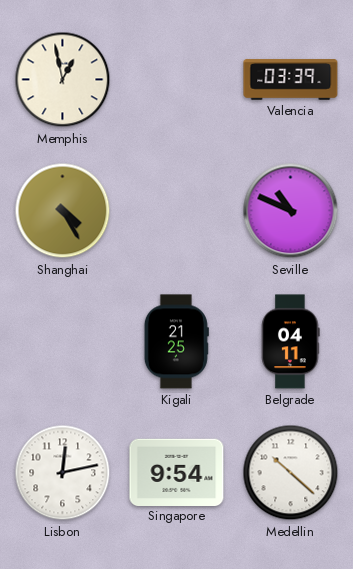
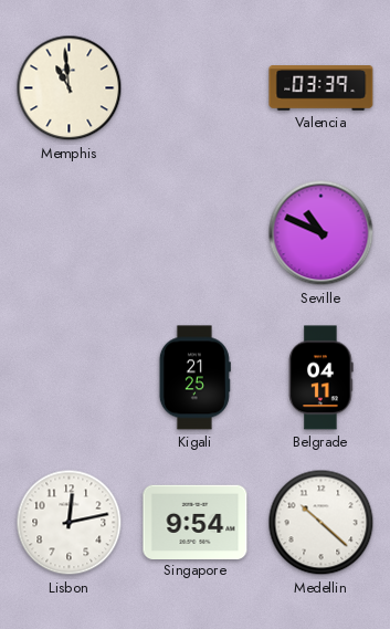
Memphis: 12:58 -> 10:59
Shanghai: 4:25 -> none
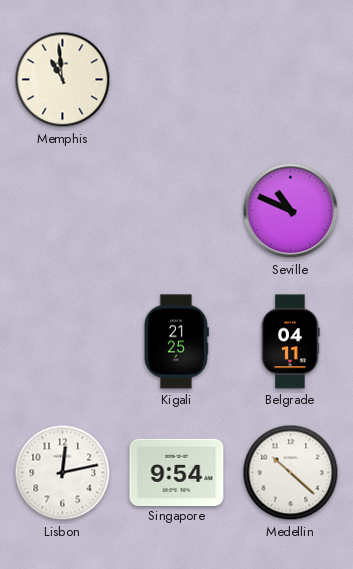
Valencia: 03:39 -> none
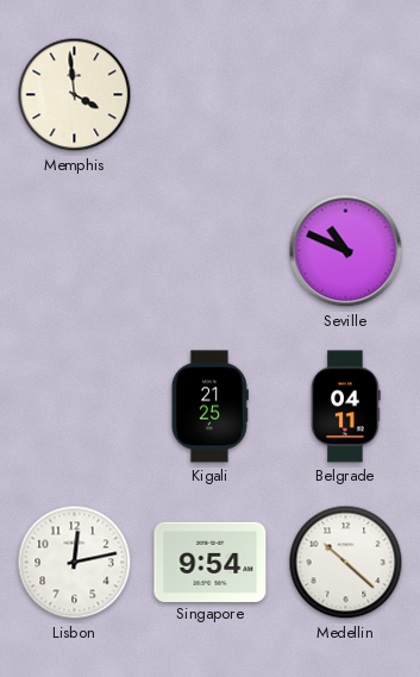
Memphis: 10:59 -> 3:59
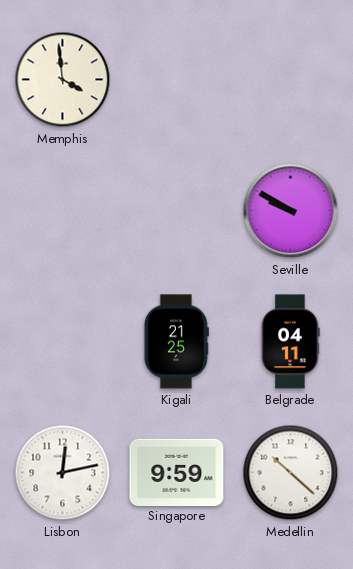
Seville: 10:49 -> 9:50
Singapore: 9:54 -> 9:59
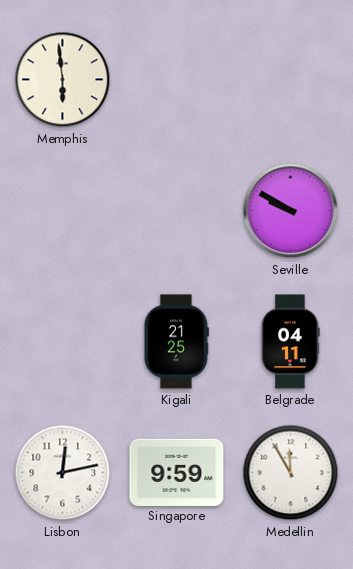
Memphis: 3:59 -> 5:59
Medellin: 10:22 -> 11:55
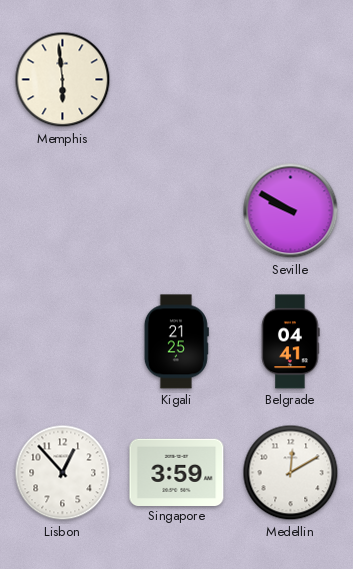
Belgrade: 04:11 -> 04:41
Lisbon: 12:13 -> 12:53
Singapore: 9:59 -> 3:59
Medellin: 11:55 -> 12:10
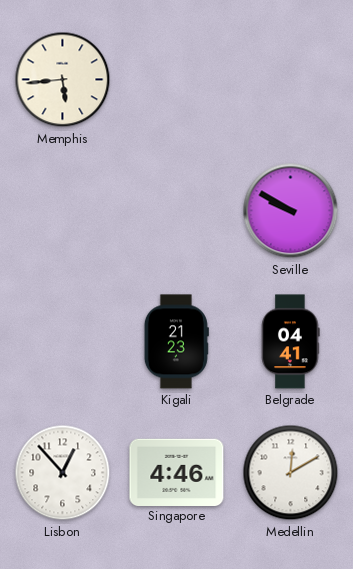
Memphis: 5:59 -> 5:44
Kigali: 21:25 -> 21:23
Singapore: 3:59 -> 4:46
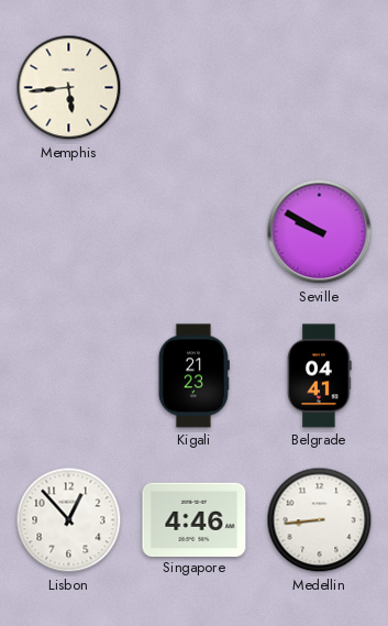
Medellin: 12:10 -> 8:44
